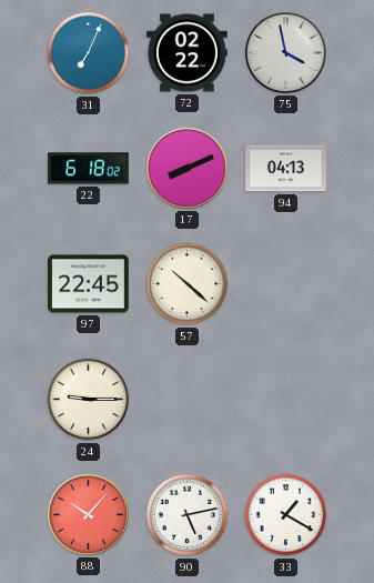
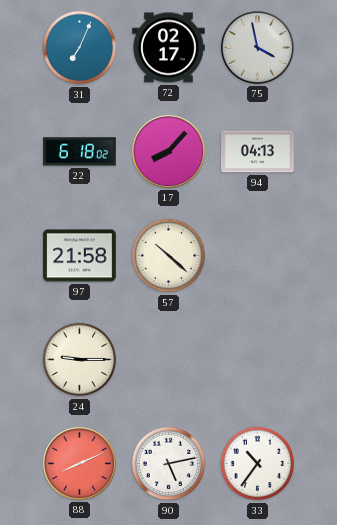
72: 02:22 -> 02:17
17: 8:11 -> 8:07
97: 22:45 -> 21:58
88: 10:07 -> 8:11
33: 1:20 -> 10:36
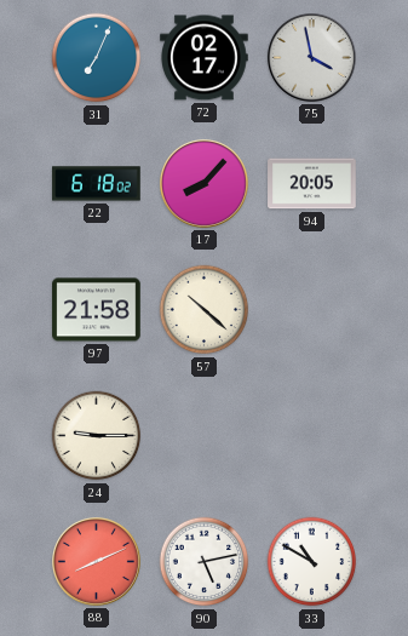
94: 04:13 -> 20:05
33: 10:36 -> 10:50
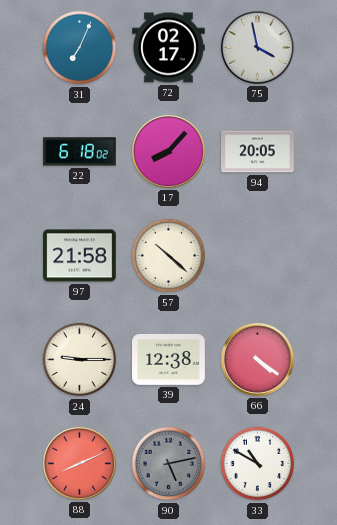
39: none -> 12:38
66: none -> 4:21
90 dial: white -> grey
